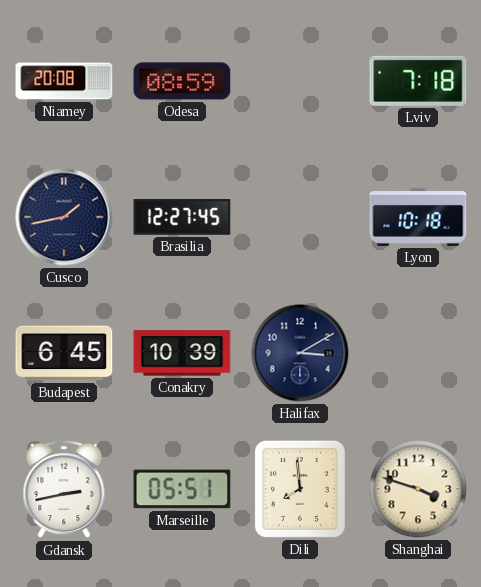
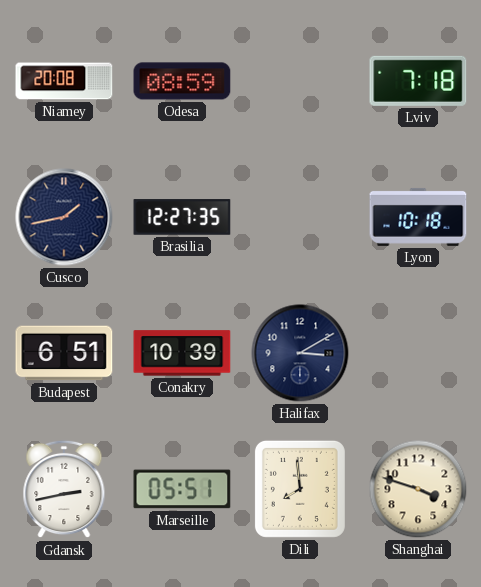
Brasilia: 12:27:45 -> 12:27:35
Budapest: 6:45 -> 6:51
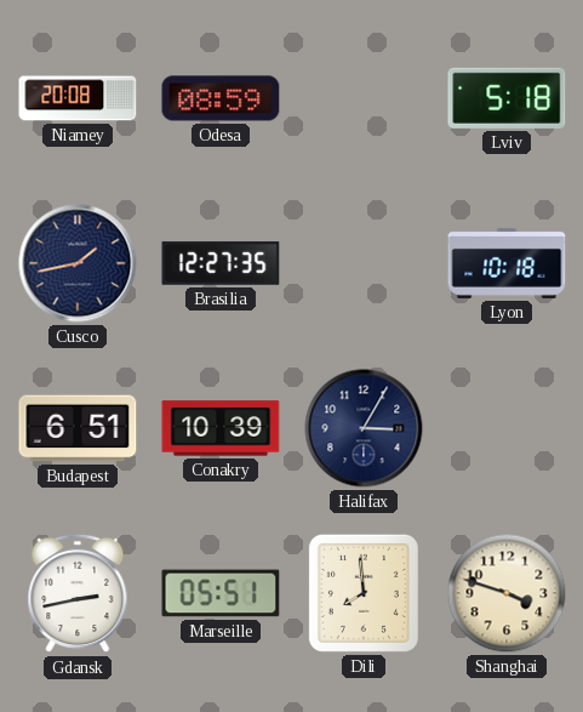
Lviv: 7:18 -> 5:18
Halifax: 3:10 -> 3:05
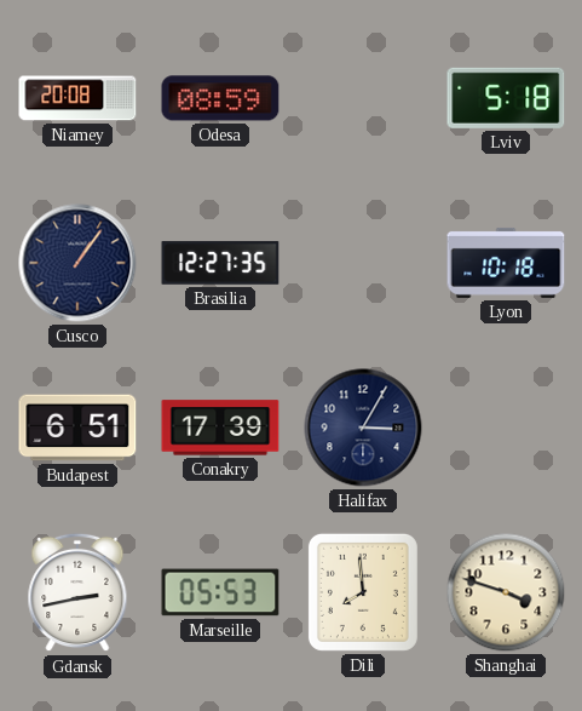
Cusco: 1:43 -> 1:06
Conakry: 10:39 -> 17:39
Marseille: 05:51 -> 05:53
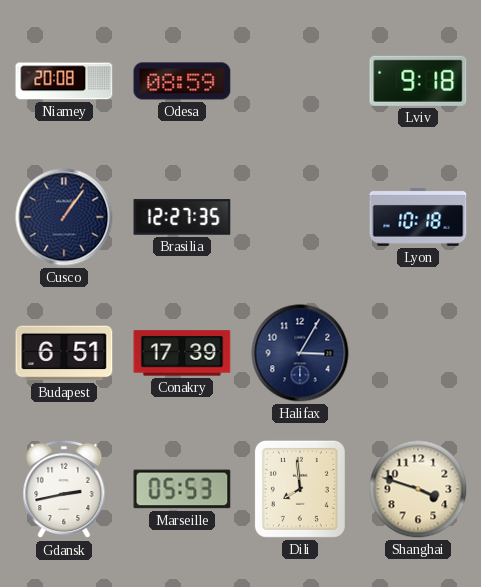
Lviv: 5:18 -> 9:18
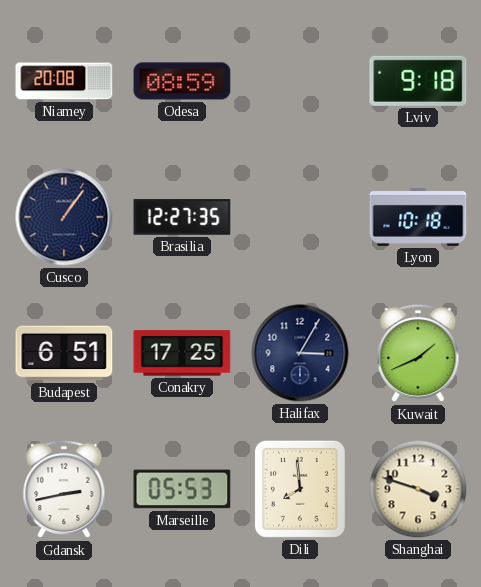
Conakry: 17:39 -> 17:25
Kuwait: none -> 1:41
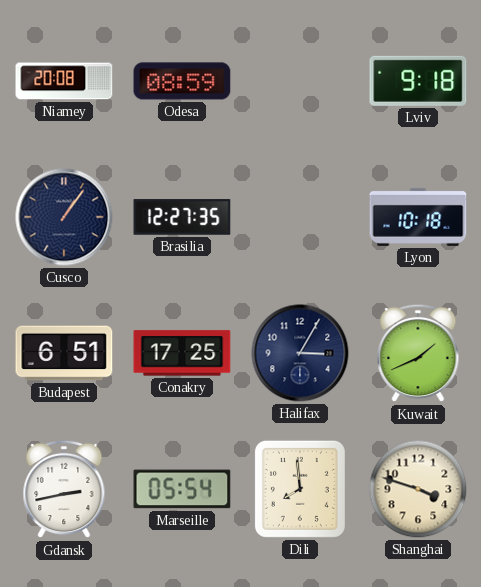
Marseille: 05:53 -> 05:54
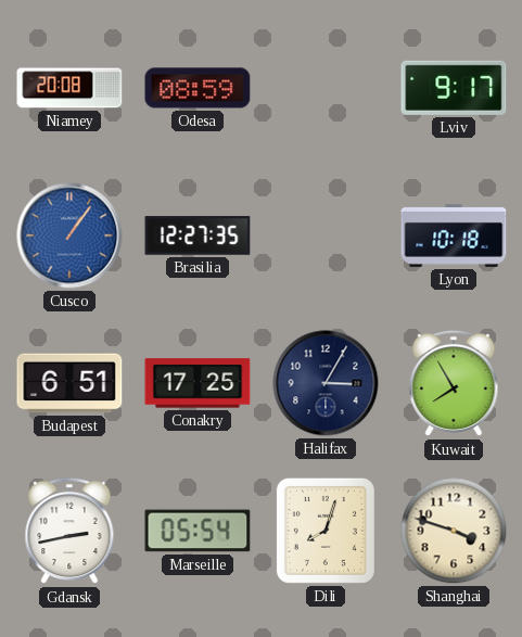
Lviv: 9:18 -> 9:17
Cusco dial: navy -> blue
Kuwait: 1:41 -> 7:55
Dili: 7:59 -> 8:03
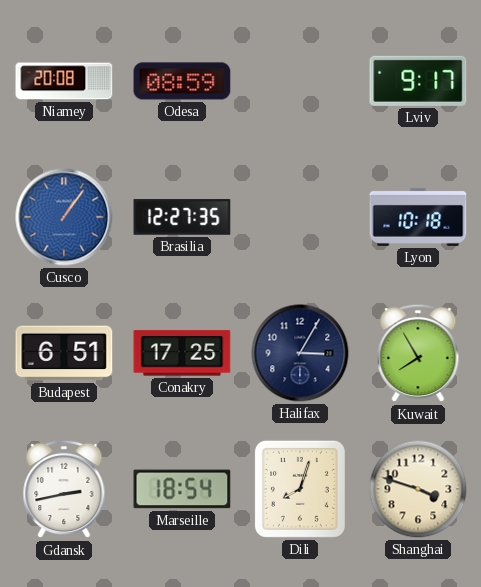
Marseille: 05:54 -> 18:54
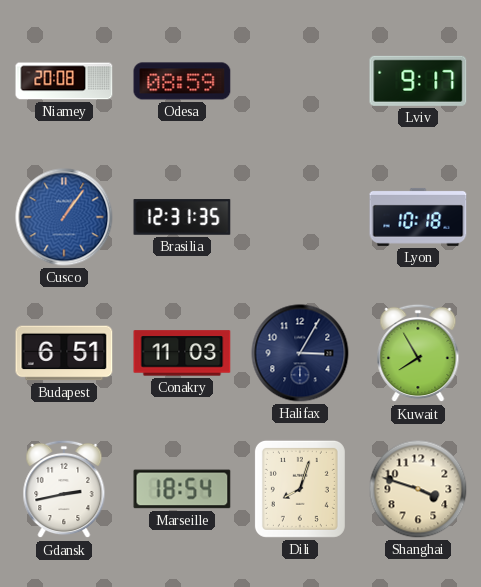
Brasilia: 12:27 -> 12:31
Conakry: 17:25 -> 11:03
